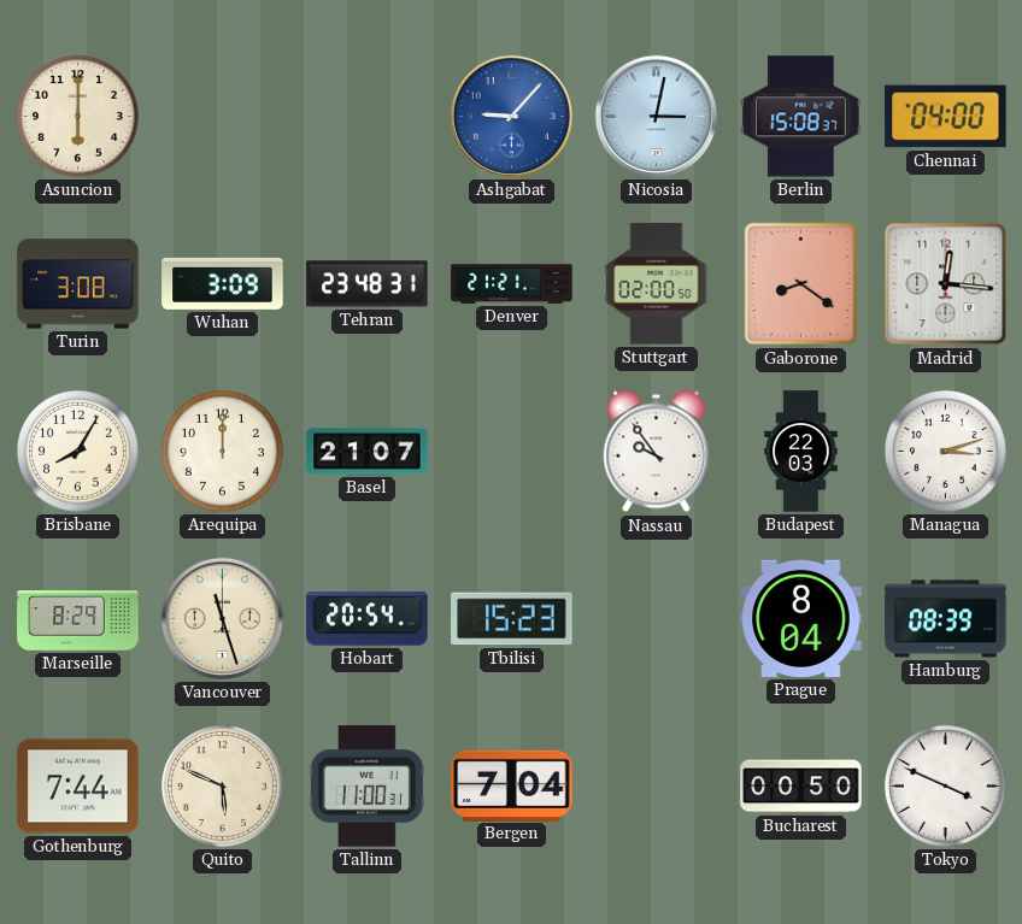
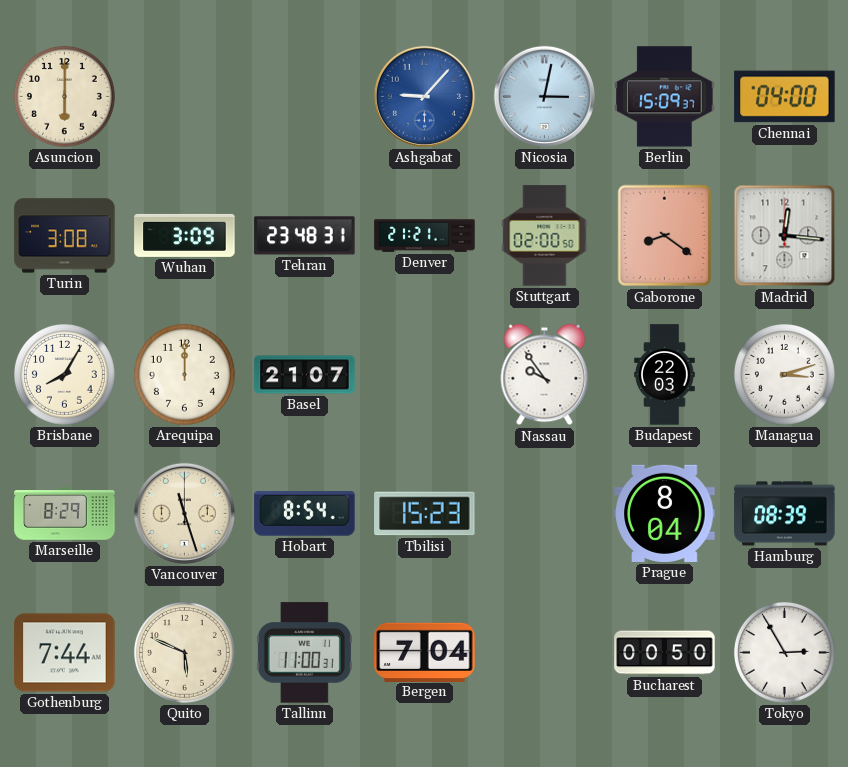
Berlin: 15:08 -> 15:09
Hobart: 20:54 -> 8:54
Tokyo: 3:49 -> 2:55
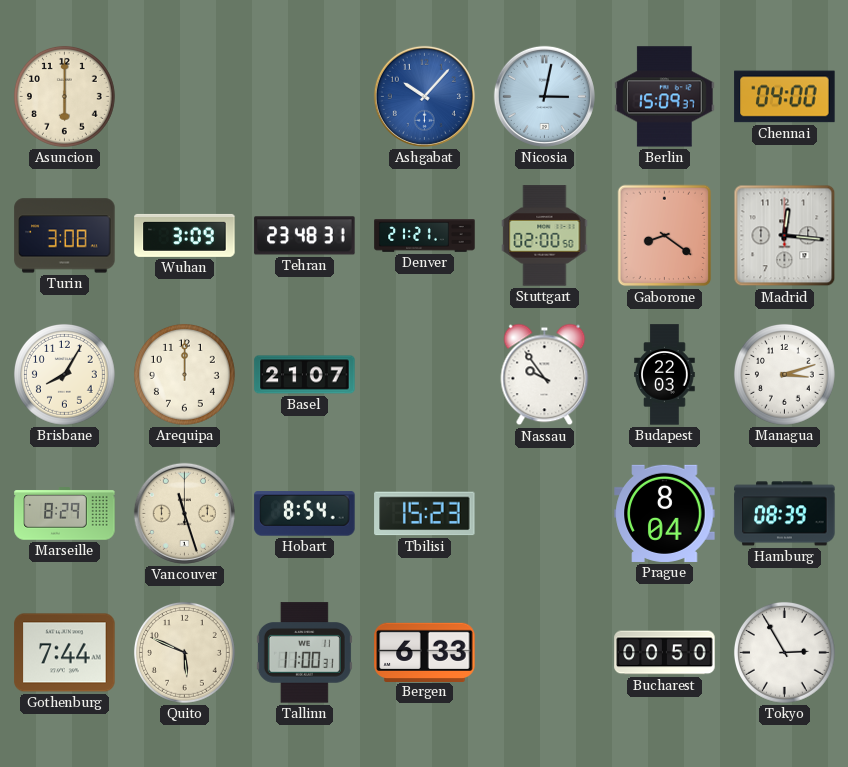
Ashgabat: 9:07 -> 10:07
Bergen: 7:04 -> 6:33
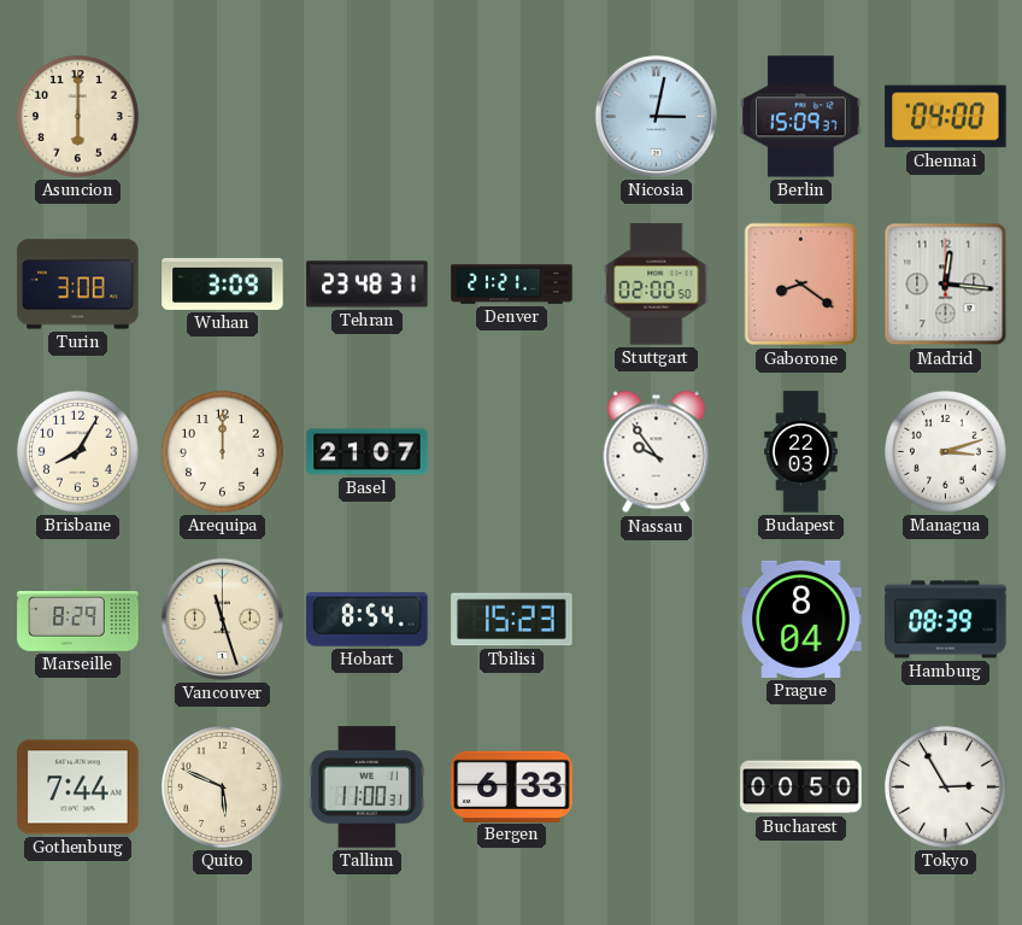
Ashgabat: 10:07 -> none
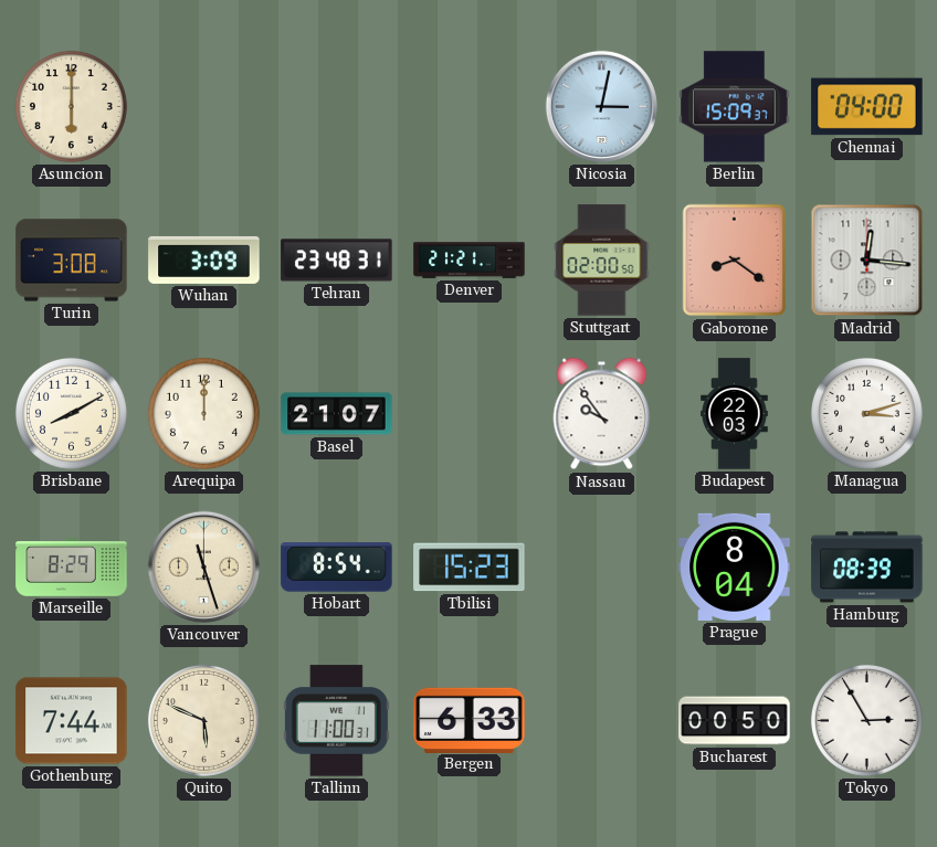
Brisbane: 8:05 -> 8:10
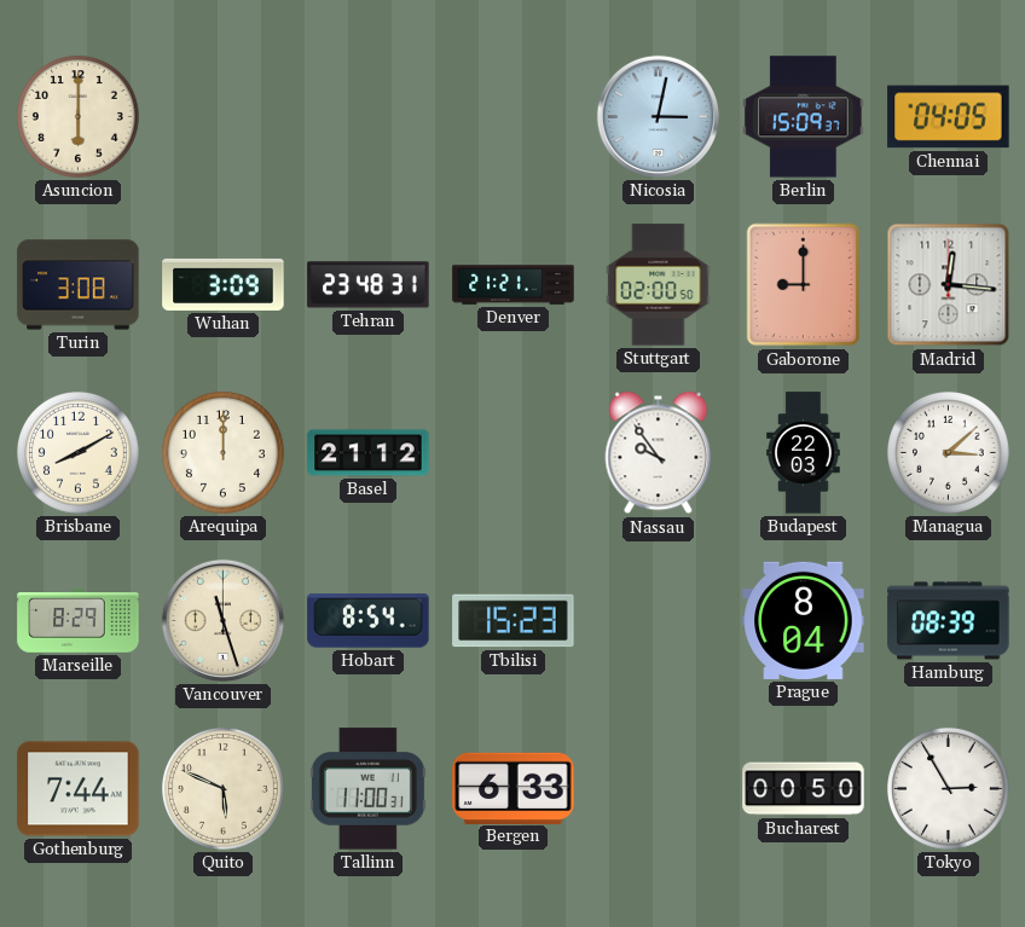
Chennai: 04:00 -> 04:05
Gaborone: 8:21 -> 9:00
Basel: 21:07 -> 21:12
Managua: 3:12 -> 3:08
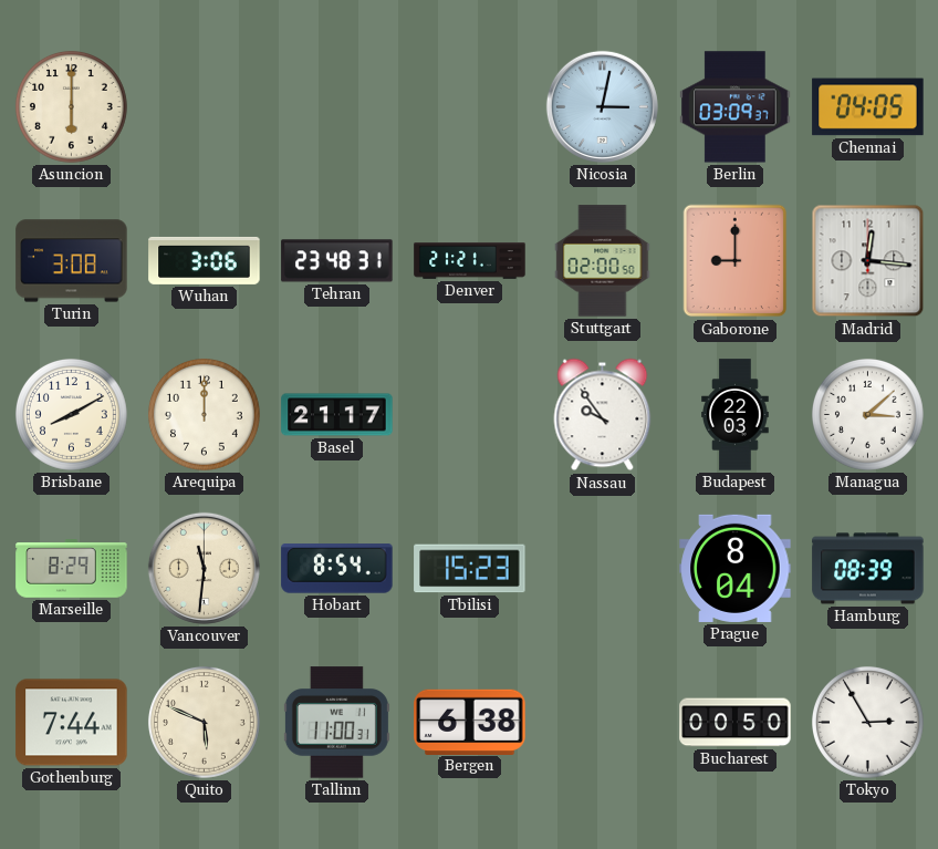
Berlin: 15:09 -> 03:09
Wuhan: 3:09 -> 3:06
Basel: 21:12 -> 21:17
Vancouver: 11:27 -> 11:31
Bergen: 6:33 -> 6:38
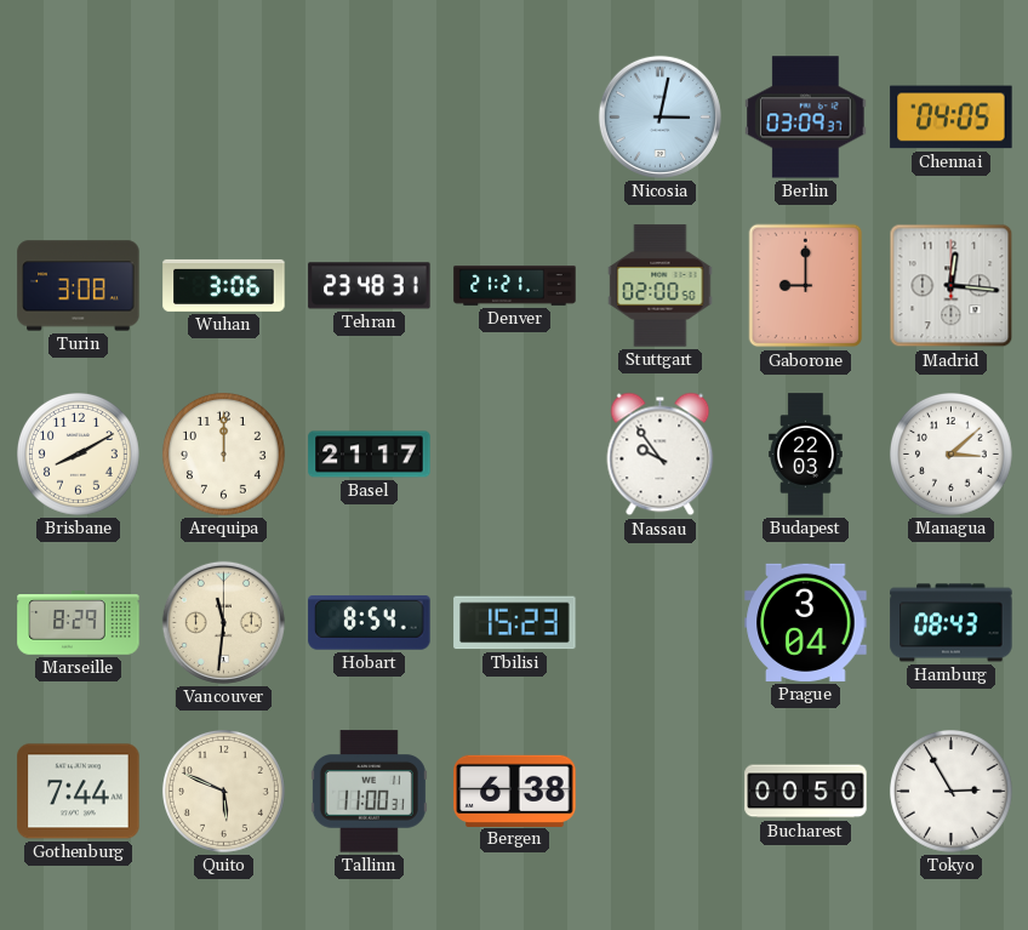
Asuncion: 6:00 -> none
Prague: 8:04 -> 3:04
Hamburg: 08:39 -> 08:43
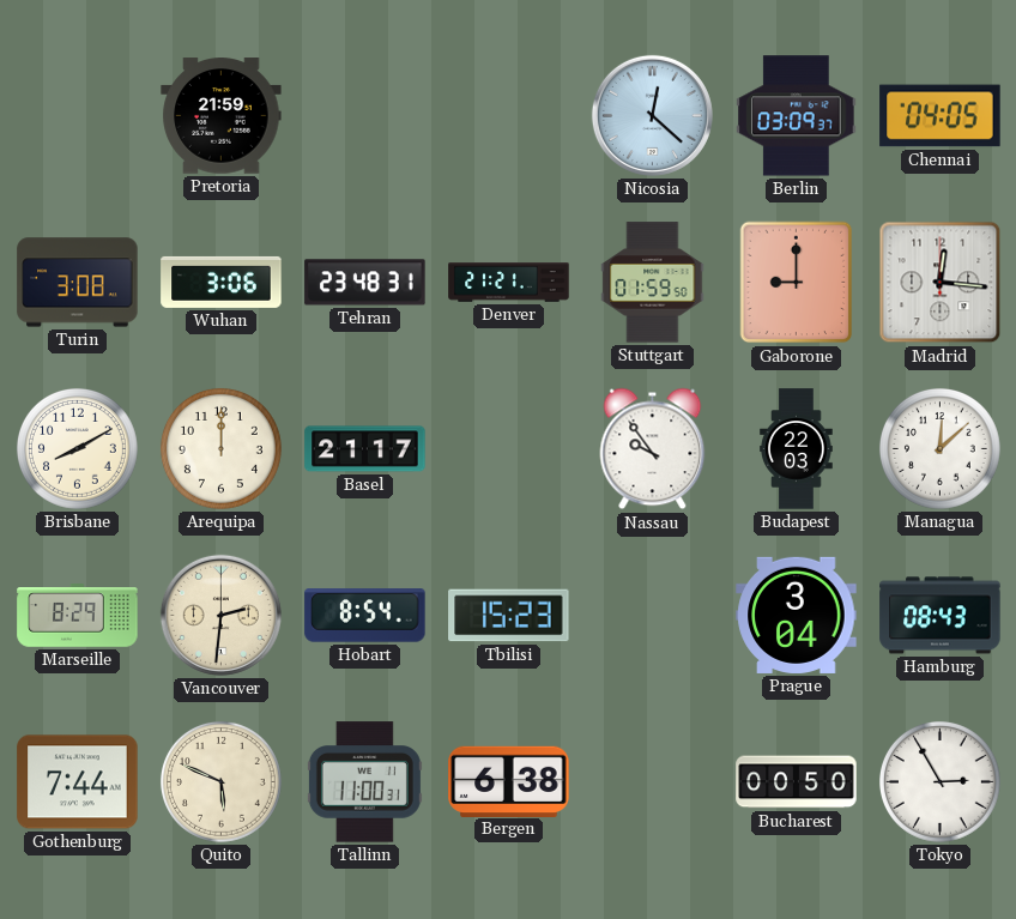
Pretoria: none -> 21:59
Nicosia: 3:02 -> 12:22
Stuttgart: 02:00 -> 01:59
Managua: 3:08 -> 12:08
Vancouver: 11:31 -> 2:31
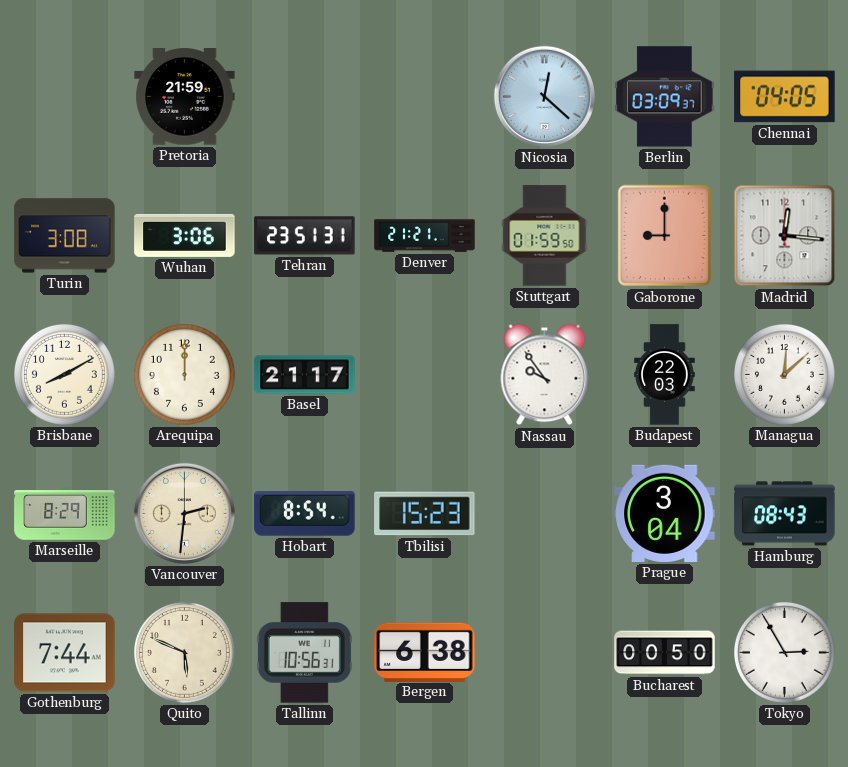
Tehran: 23:48 -> 23:51
Tallinn: 11:00 -> 10:56
